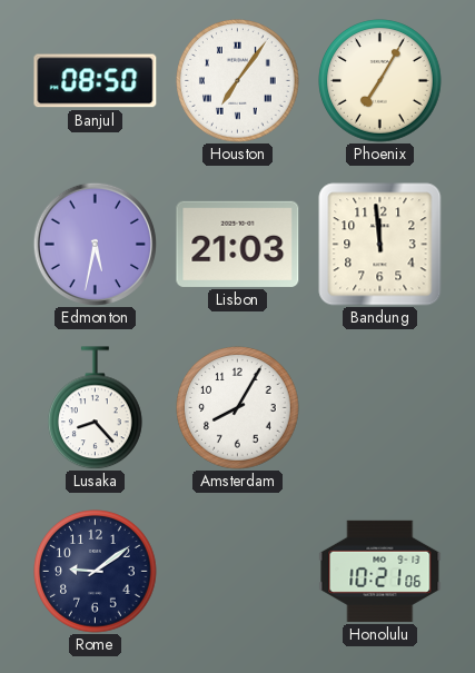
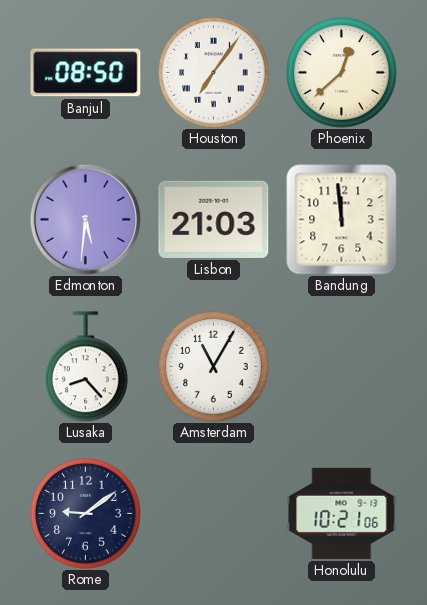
Phoenix: 7:05 -> 12:38
Edmonton: 5:32 -> 5:31
Amsterdam: 8:05 -> 11:05
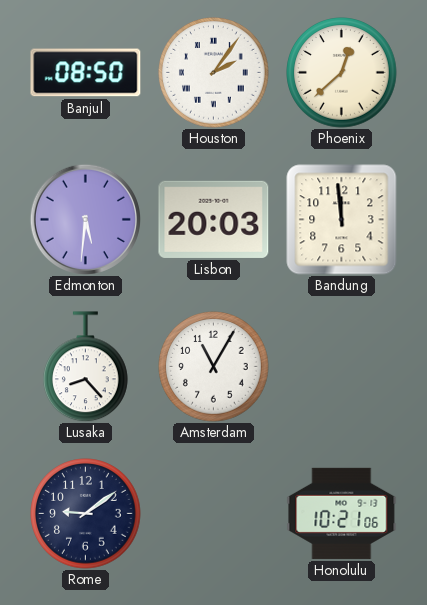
Houston: 7:06 -> 2:06
Lisbon: 21:03 -> 20:03
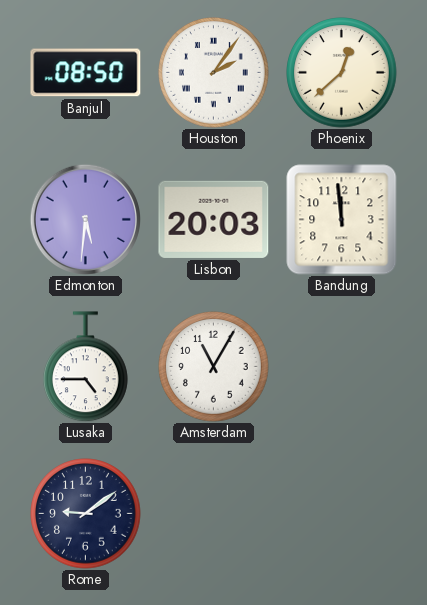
Lusaka: 8:23 -> 4:45
Honolulu: 10:21 -> none
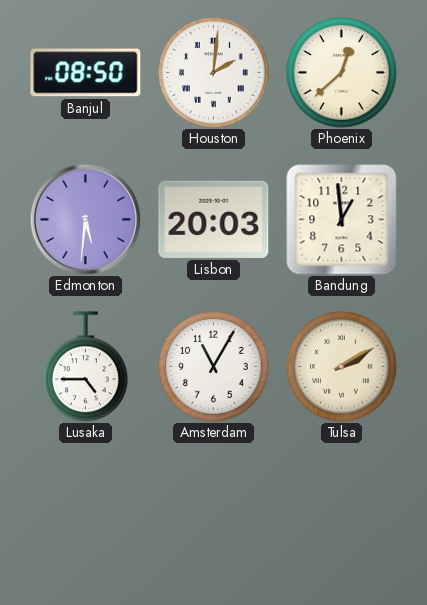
Houston: 2:06 -> 2:01
Bandung: 11:59 -> 12:59
Tulsa: none -> 2:10
Rome: 9:09 -> none
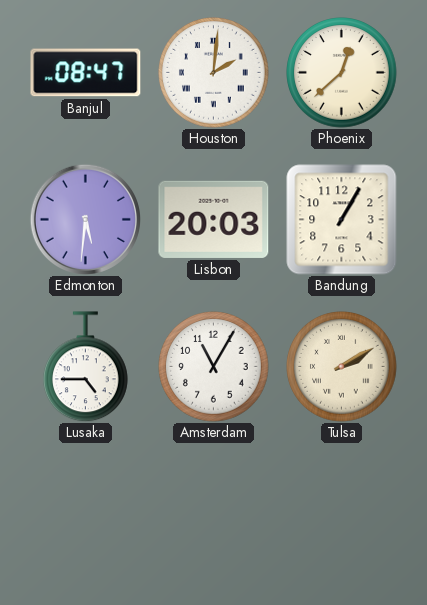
Banjul: 08:50 -> 08:47
Bandung: 12:59 -> 1:05
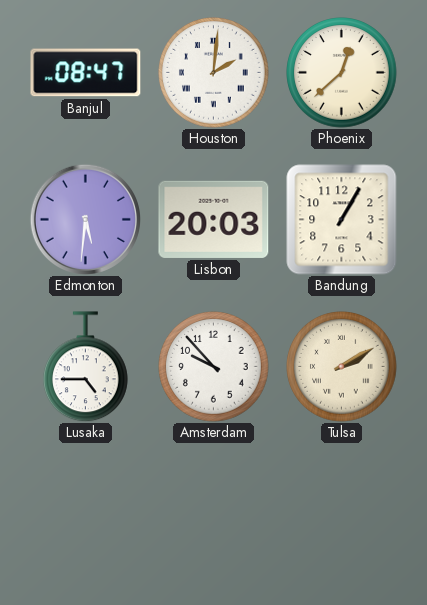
Amsterdam: 11:05 -> 9:53
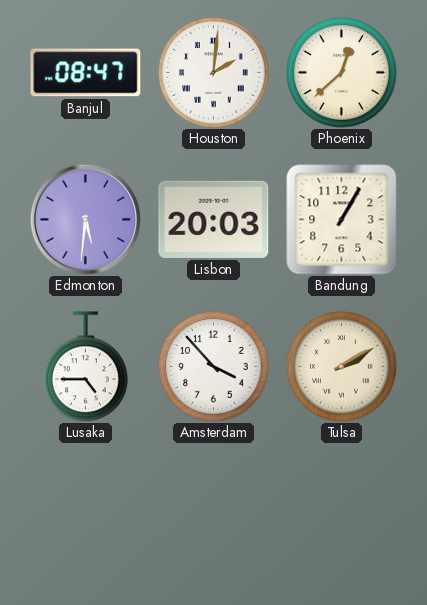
Amsterdam: 9:53 -> 3:53
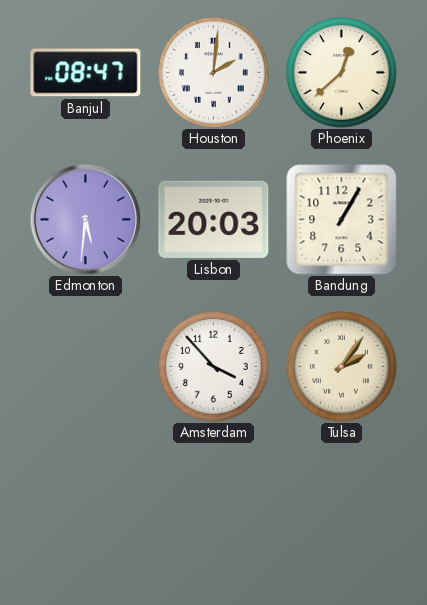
Lusaka: 4:45 -> none
Tulsa: 2:10 -> 2:06
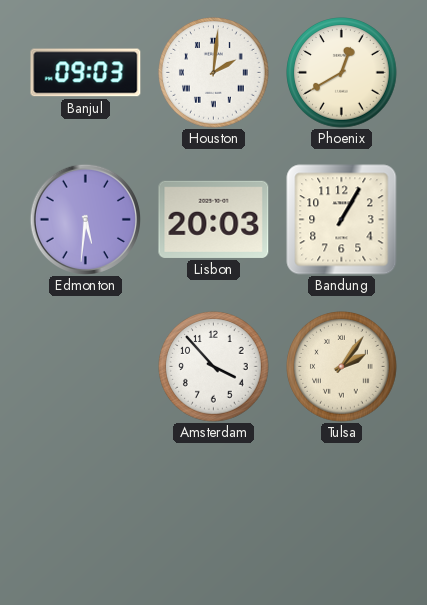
Banjul: 08:47 -> 09:03
Phoenix: 12:38 -> 12:40
